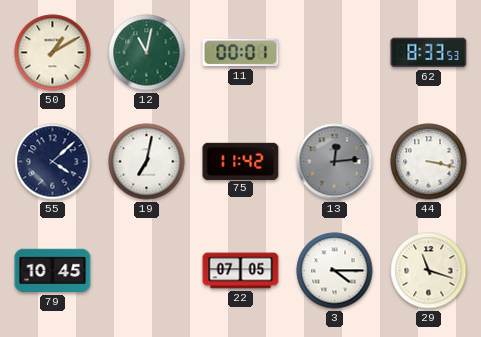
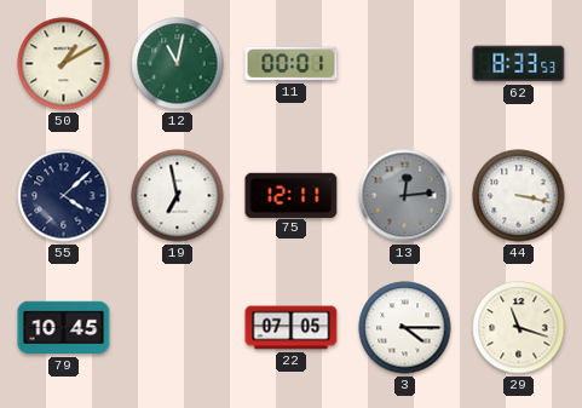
19: 7:02 -> 6:58
75: 11:42 -> 12:11
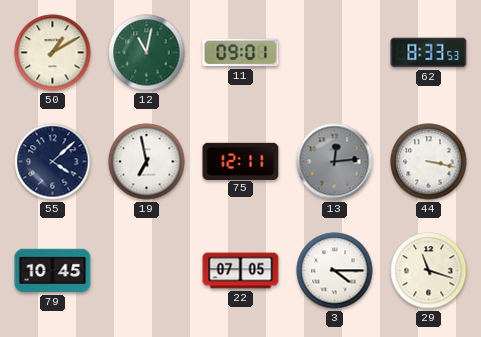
11: 00:01 -> 09:01
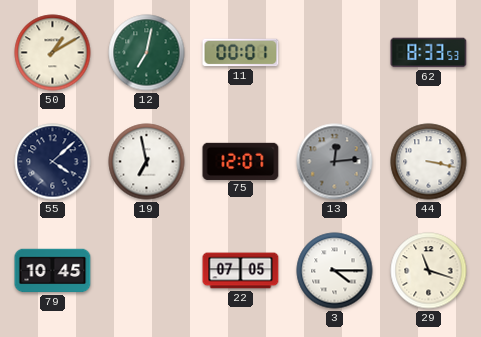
12: 11:02 -> 7:02
11: 09:01 -> 00:01
75: 12:11 -> 12:07
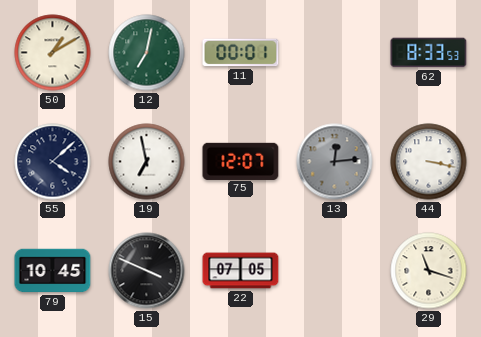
15: none -> 3:49
3: 4:15 -> none
